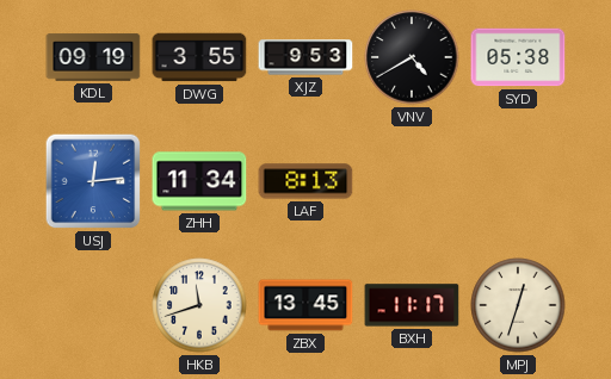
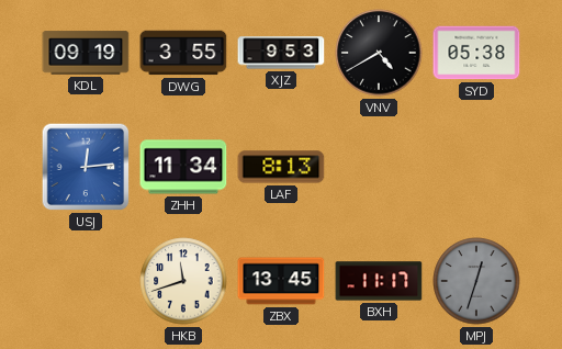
MPJ dial: cream -> grey
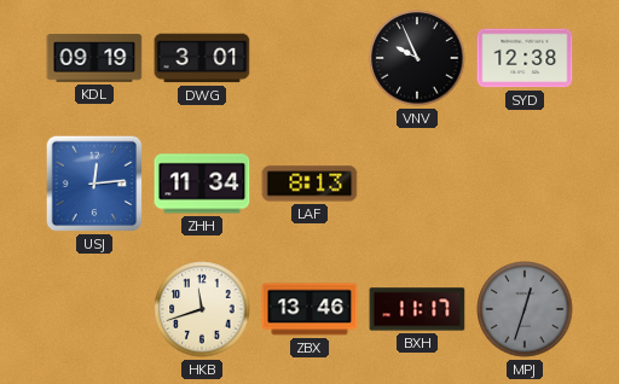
DWG: 3:55 -> 3:01
XJZ: 9:53 -> none
VNV: 4:40 -> 9:56
SYD: 05:38 -> 12:38
ZBX: 13:45 -> 13:46
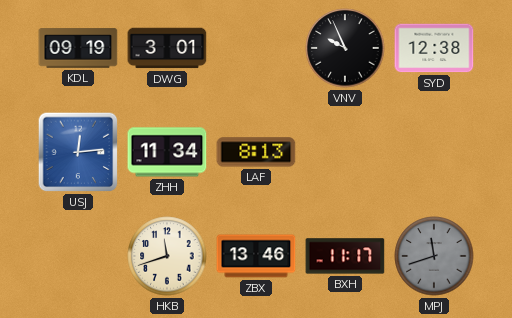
MPJ: 12:33 -> 11:42
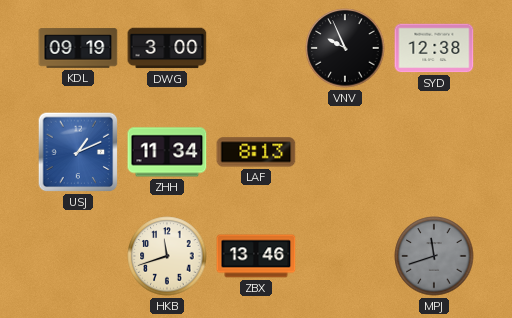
DWG: 3:01 -> 3:00
USJ: 12:14 -> 1:11
BXH: 11:17 -> none
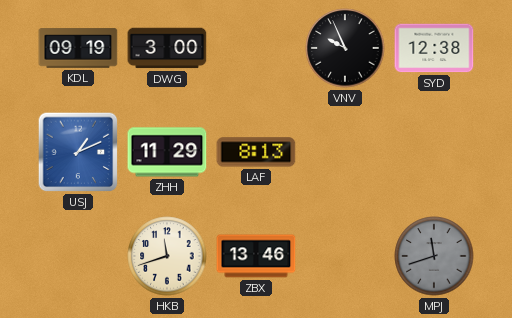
ZHH: 11:34 -> 11:29
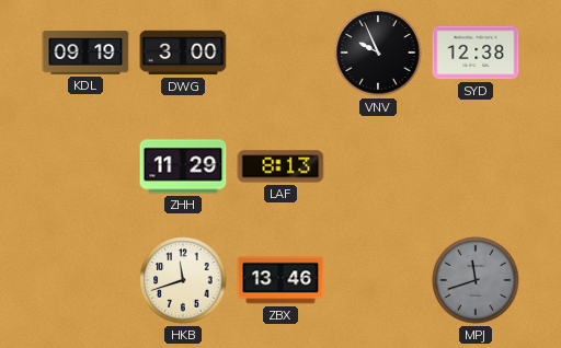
USJ: 1:11 -> none
